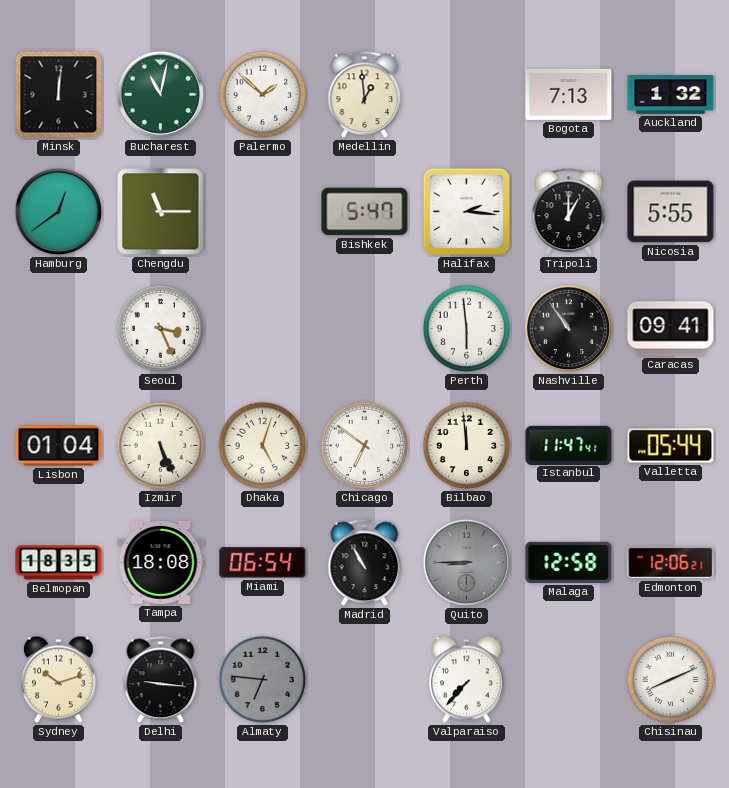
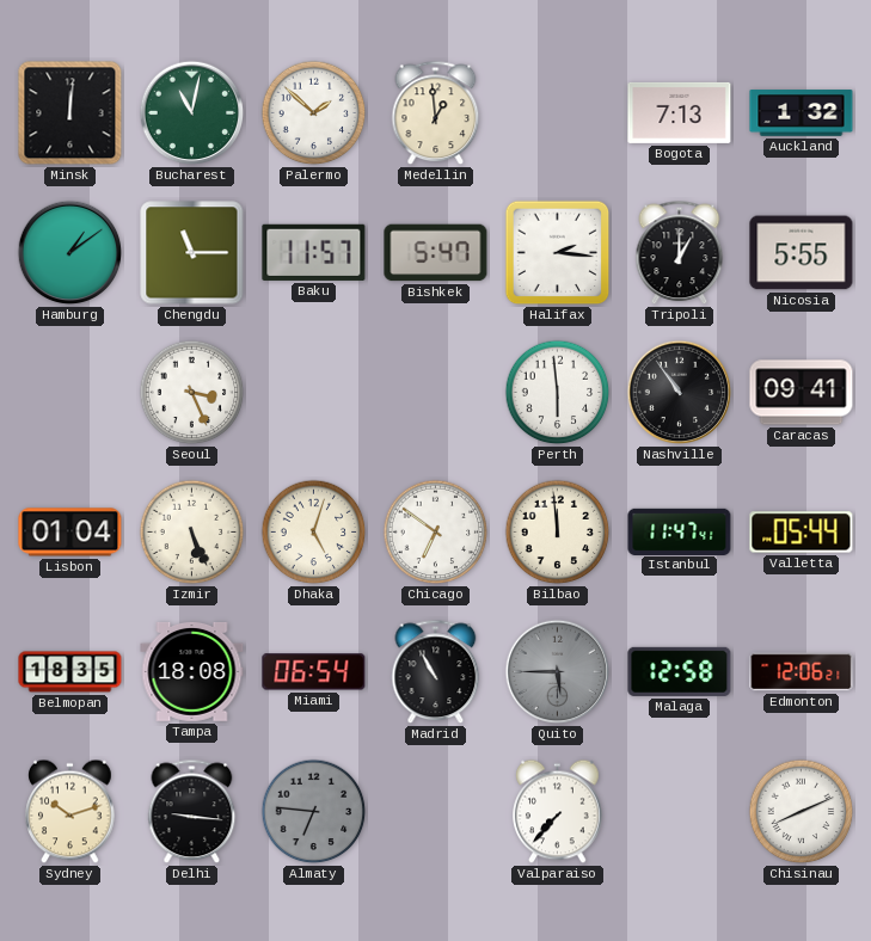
Hamburg: 12:39 -> 1:09
Baku: none -> 11:57
Quito: 8:45 -> 5:45
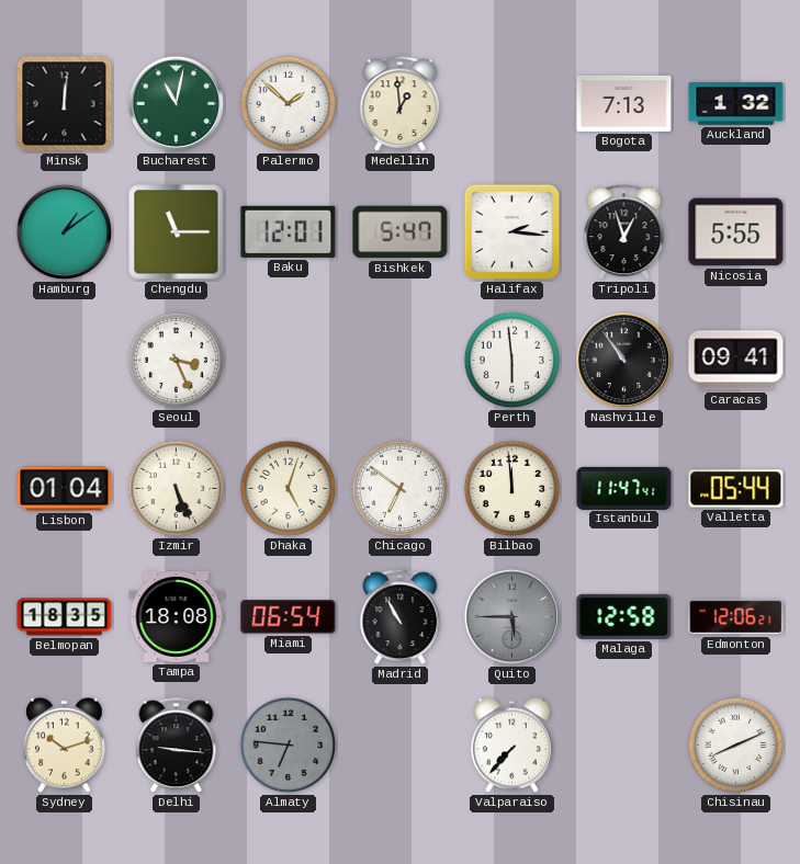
Baku: 11:57 -> 12:01
Tripoli: 1:00 -> 12:57
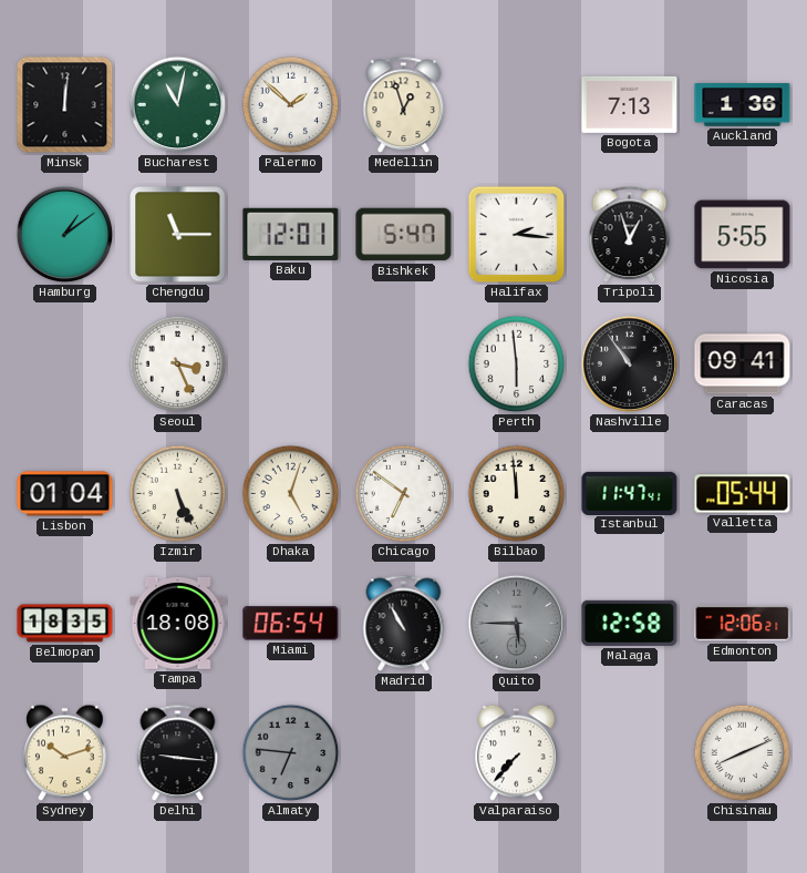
Medellin: 12:59 -> 12:57
Auckland: 1:32 -> 1:36
